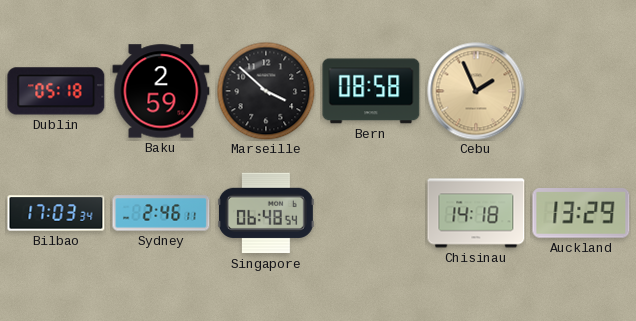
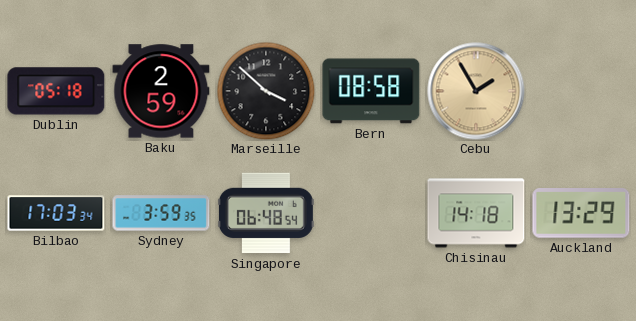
Cebu: 1:56 -> 1:55
Sydney: 2:46 -> 3:59
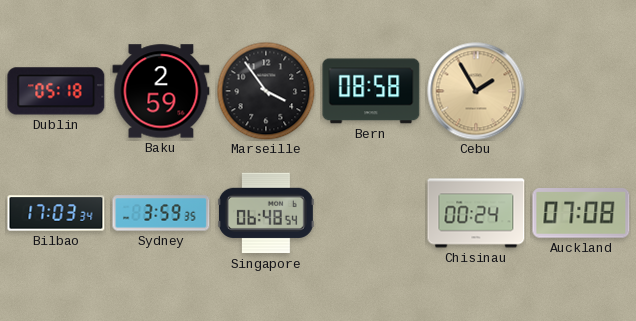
Marseille: 3:52 -> 3:54
Chisinau: 14:18 -> 00:24
Auckland: 13:29 -> 07:08
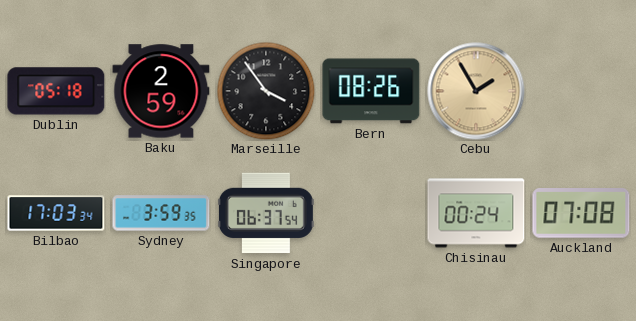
Bern: 08:58 -> 08:26
Singapore: 06:48 -> 06:37
